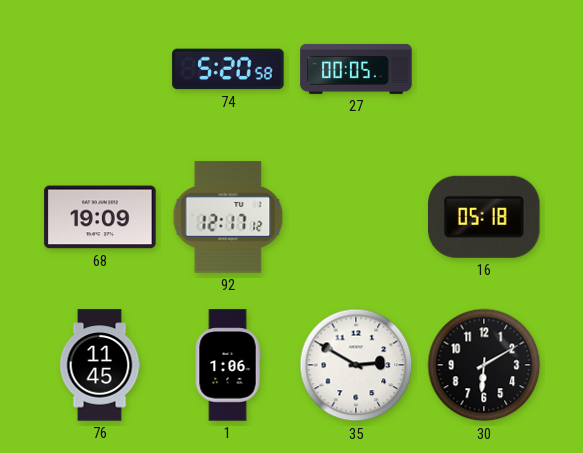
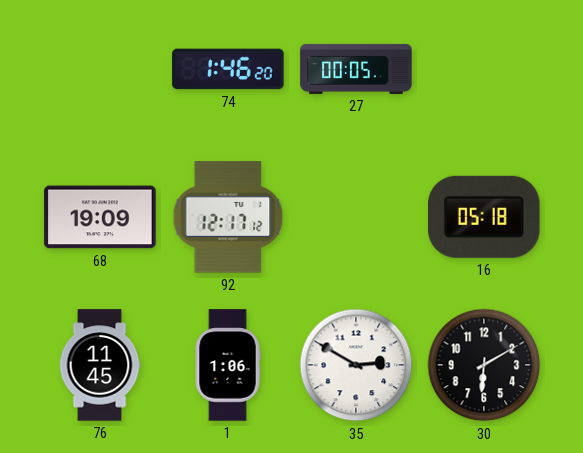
74: 5:20 -> 1:46
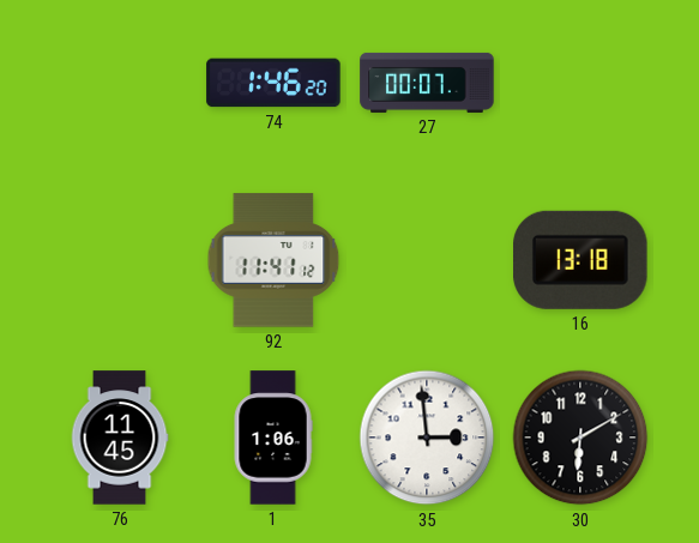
27: 00:05 -> 00:07
68: 19:09 -> none
92: 12:17 -> 11:41
16: 05:18 -> 13:18
35: 2:50 -> 2:59
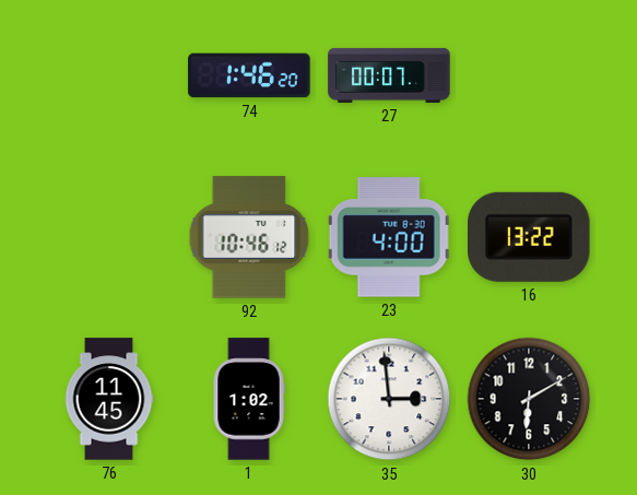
92: 11:41 -> 10:46
23: none -> 4:00
16: 13:18 -> 13:22
1: 1:06 -> 1:02
